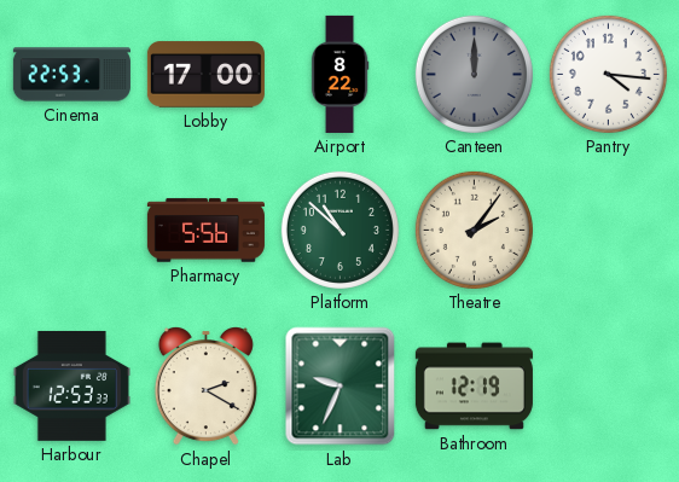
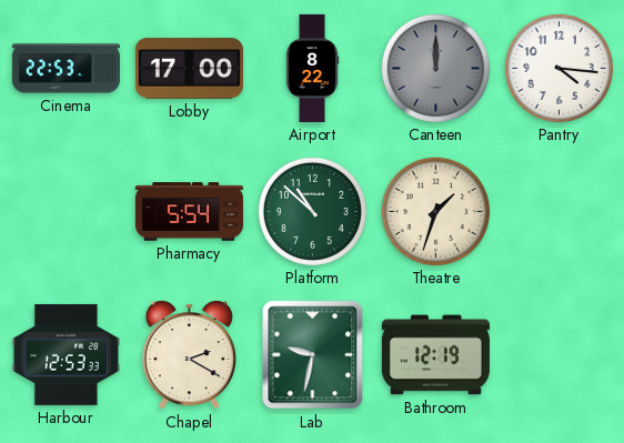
Pharmacy: 5:56 -> 5:54
Theatre: 2:06 -> 1:33
Lab: 9:34 -> 9:32
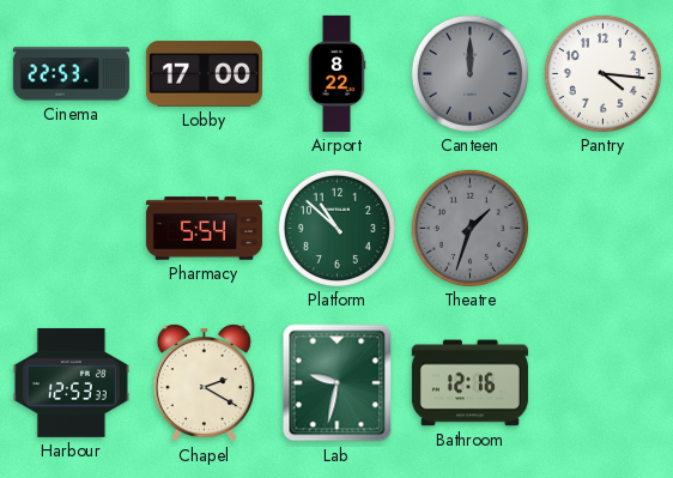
Theatre dial: cream -> grey
Bathroom: 12:19 -> 12:16
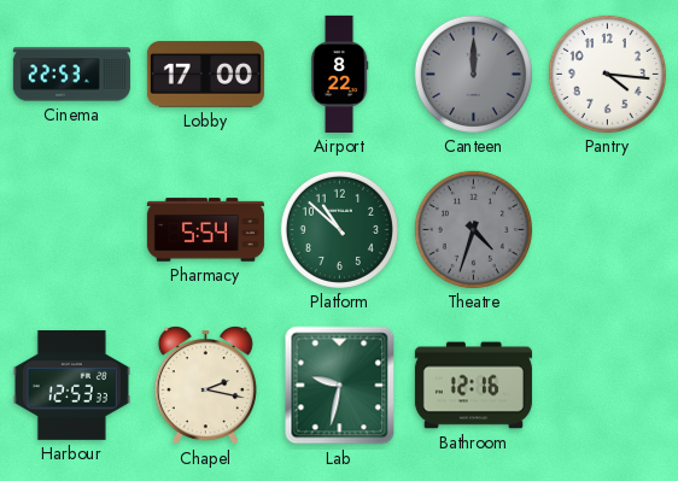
Theatre: 1:33 -> 4:33
Chapel: 2:20 -> 2:17
